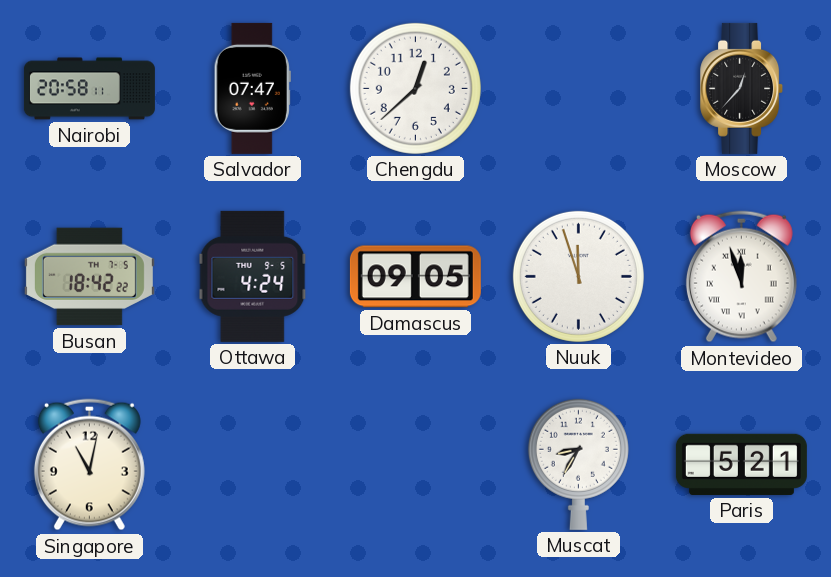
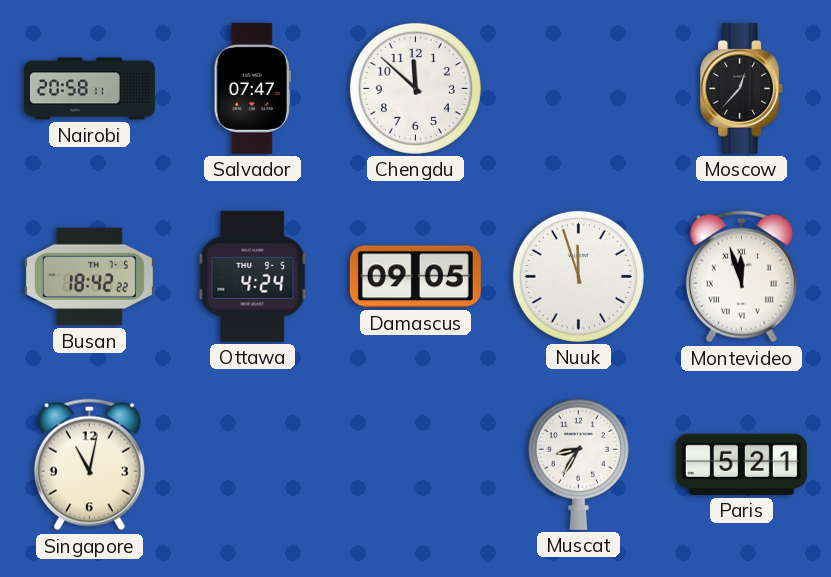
Chengdu: 12:38 -> 11:52
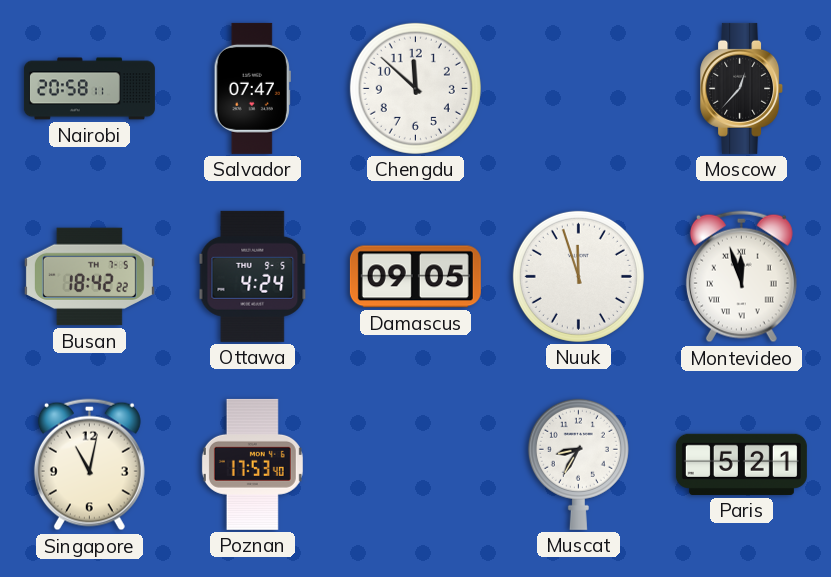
Poznan: none -> 17:53
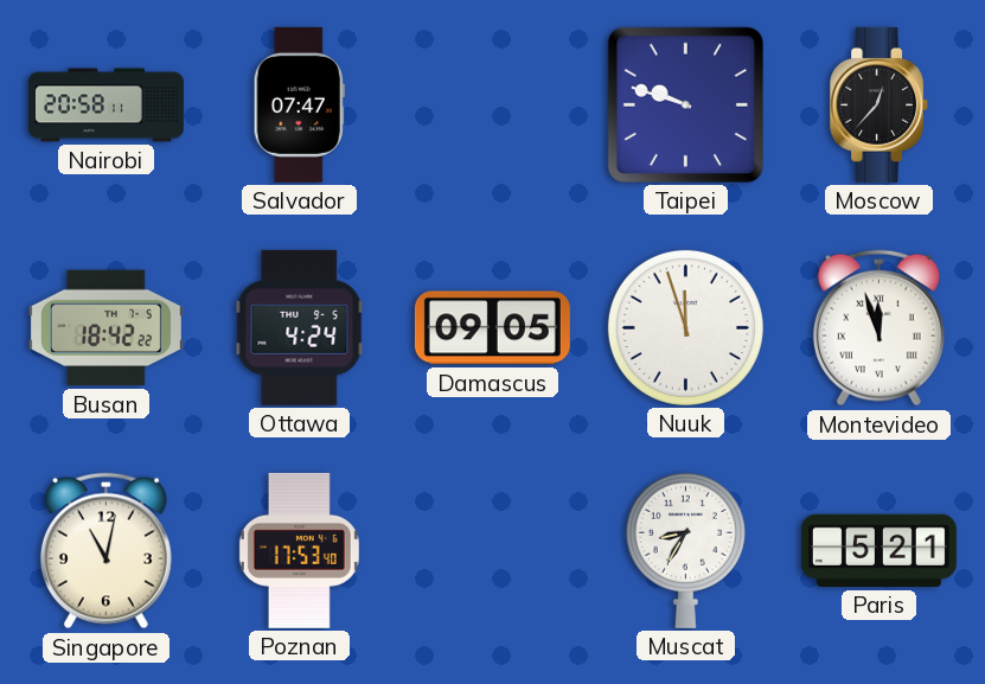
Chengdu: 11:52 -> none
Taipei: none -> 9:48
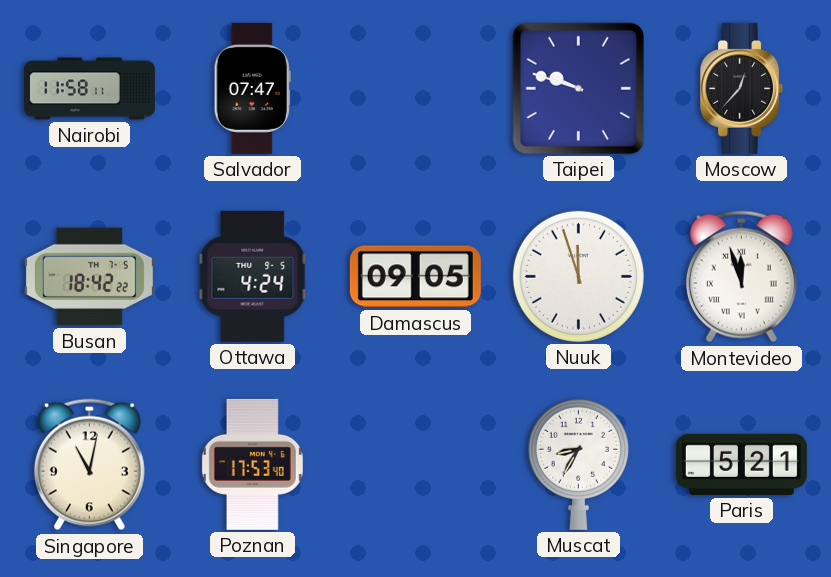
Nairobi: 20:58 -> 11:58
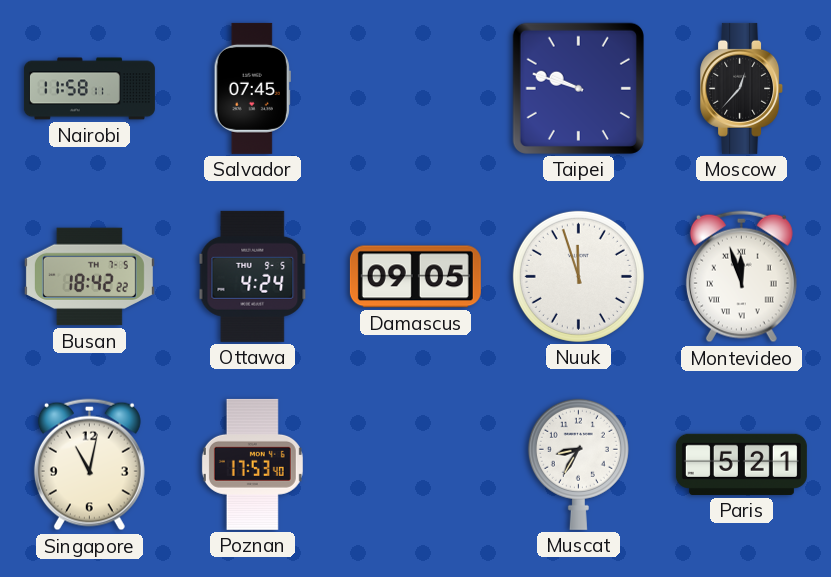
Salvador: 07:47 -> 07:45
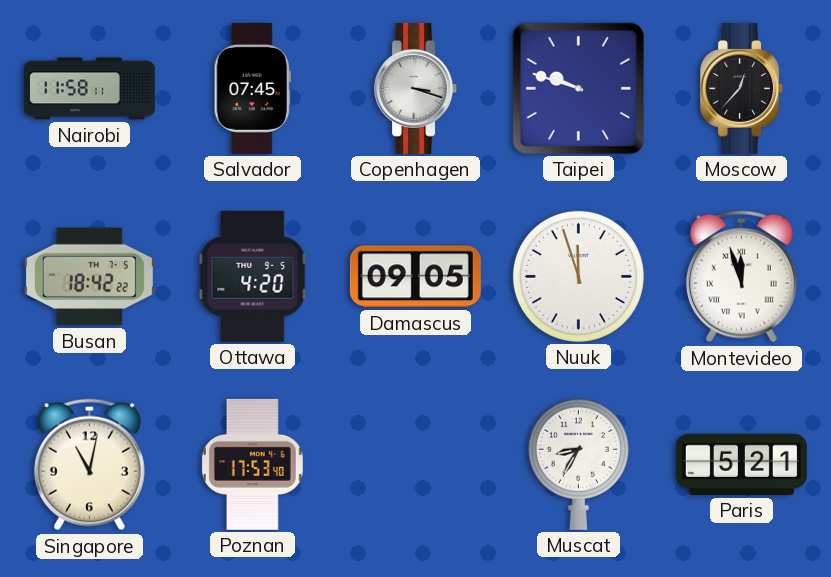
Copenhagen: none -> 3:18
Ottawa: 4:24 -> 4:20
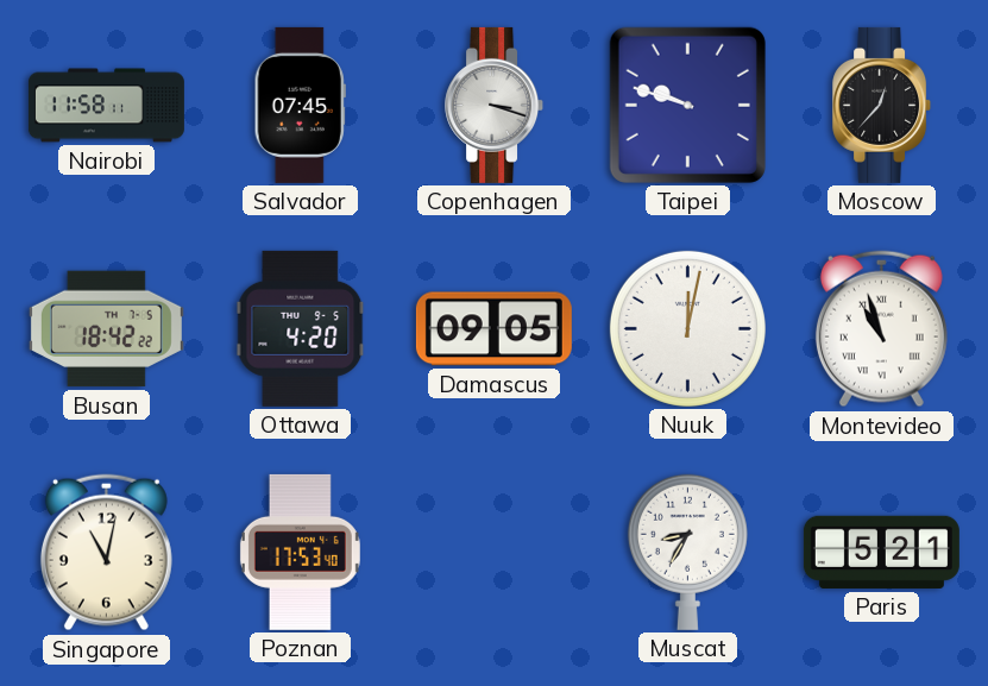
Nuuk: 11:57 -> 12:02
Montevideo: 11:57 -> 10:57
